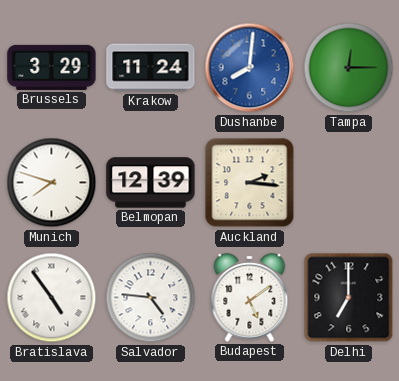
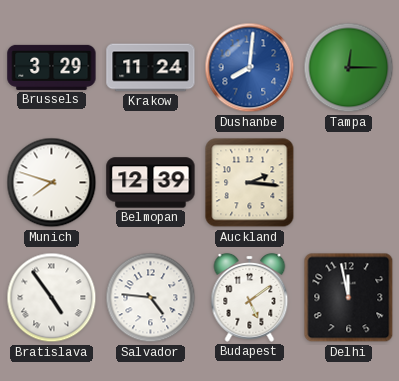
Delhi: 7:00 -> 11:58
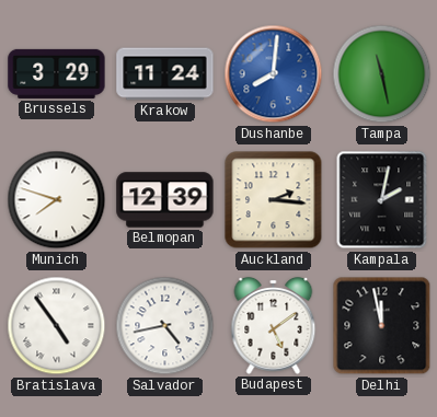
Tampa: 12:15 -> 11:28
Kampala: none -> 2:02
Salvador: 4:46 -> 4:43
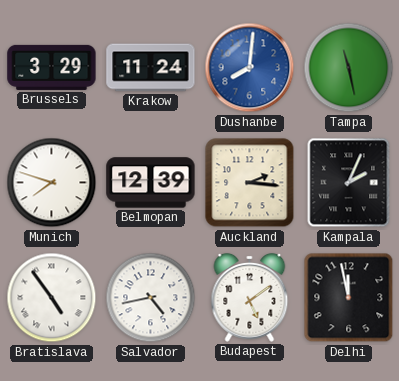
Kampala: 2:02 -> 2:04
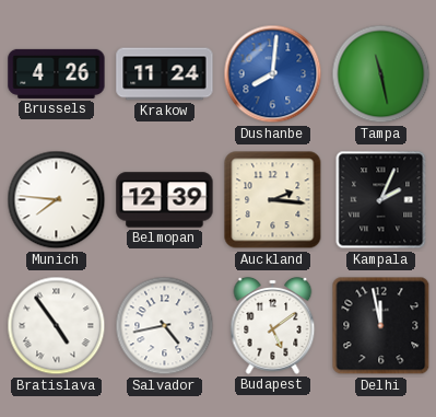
Brussels: 3:29 -> 4:26
Munich: 7:48 -> 7:46
